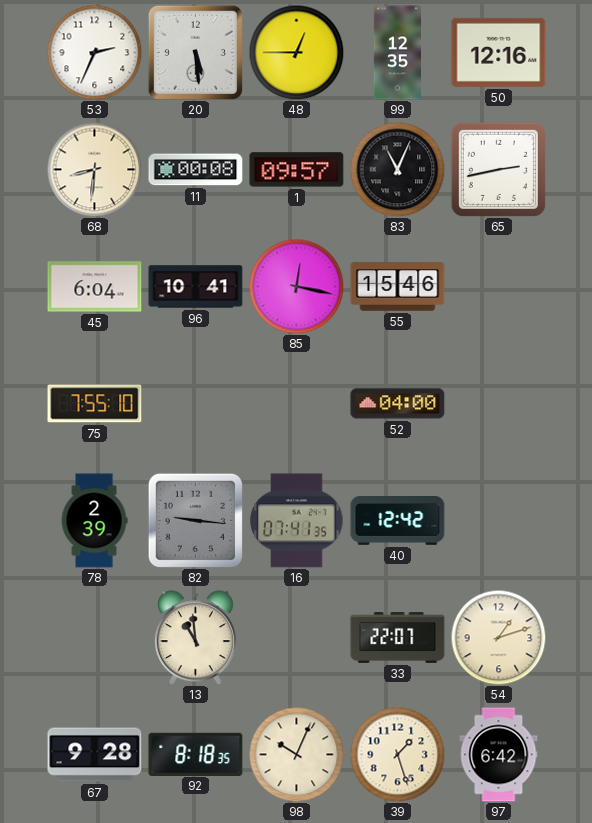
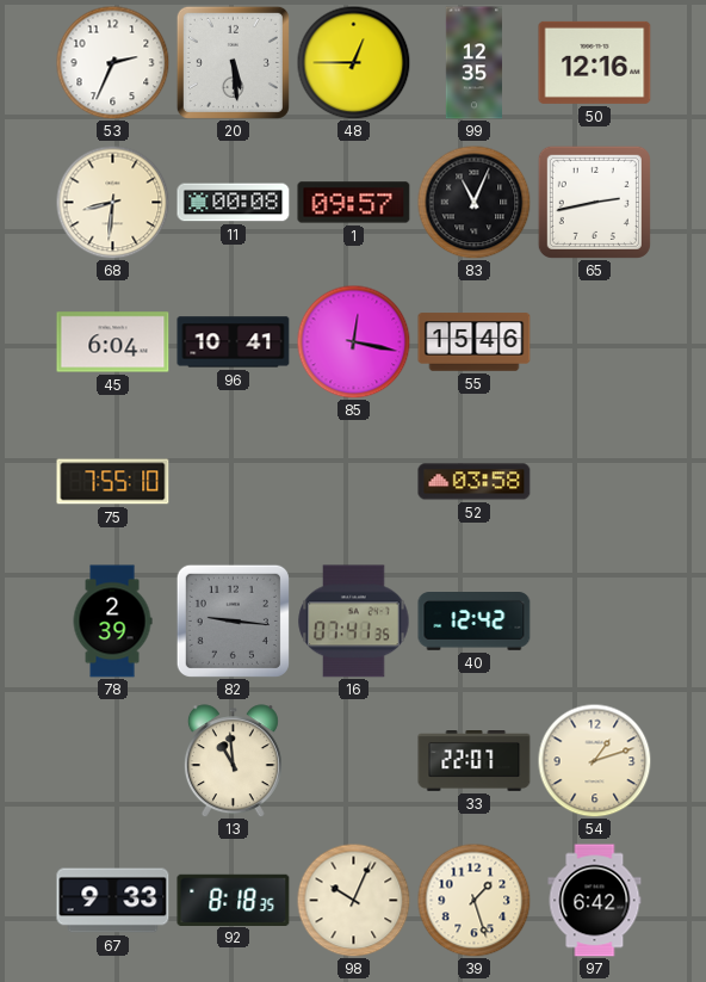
52: 04:00 -> 03:58
67: 9:28 -> 9:33
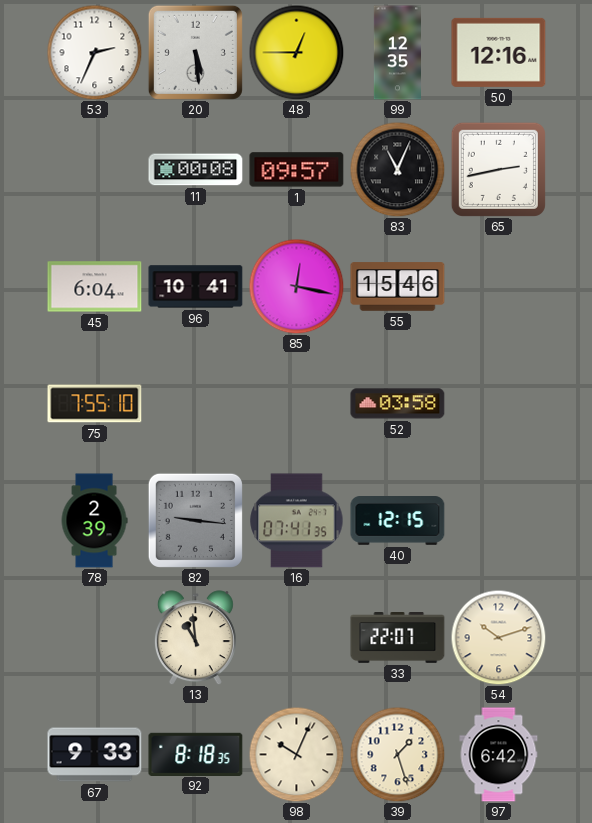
68: 8:31 -> none
40: 12:42 -> 12:15
54: 1:12 -> 10:12
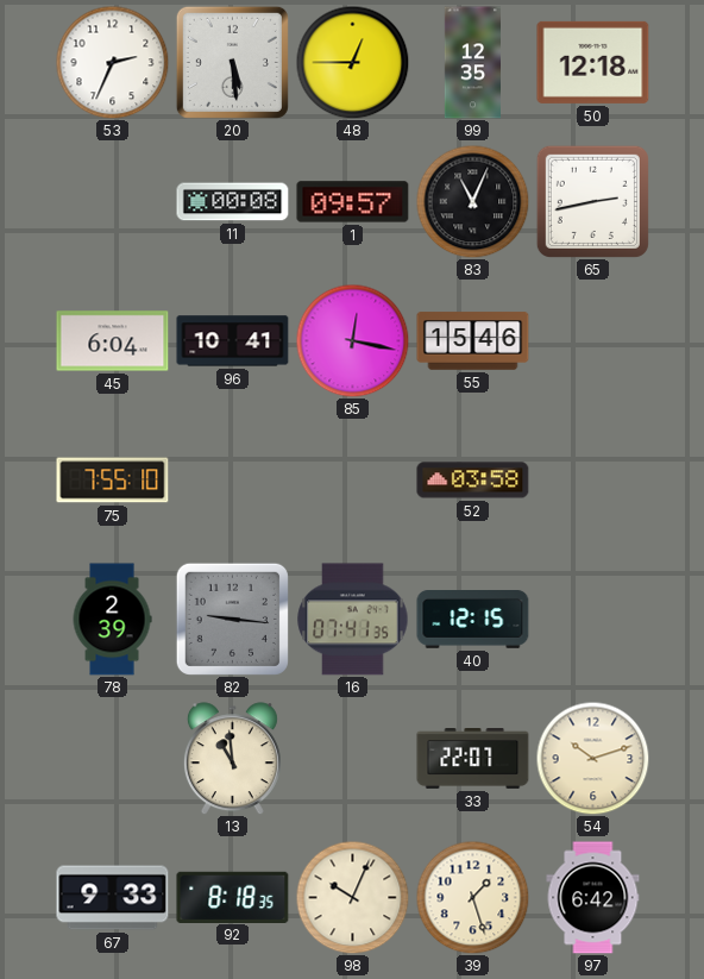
50: 12:16 -> 12:18
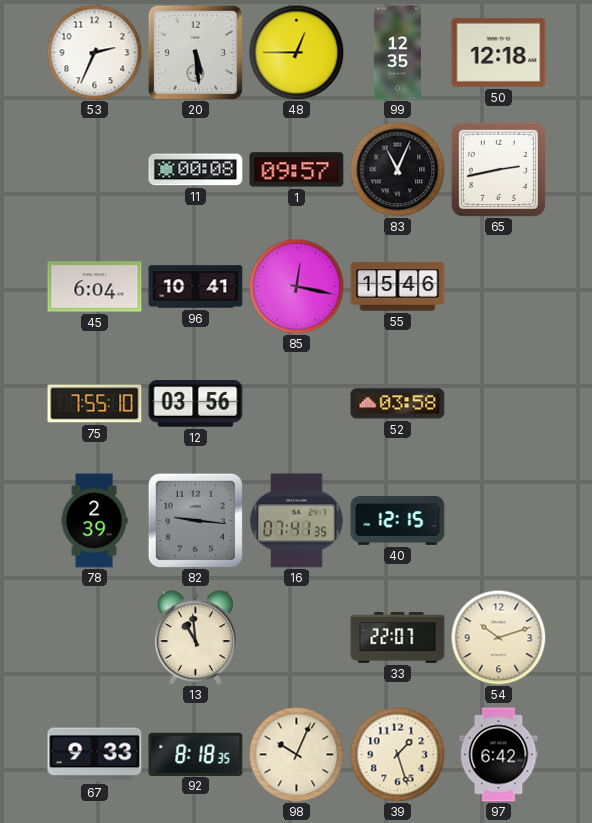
12: none -> 03:56
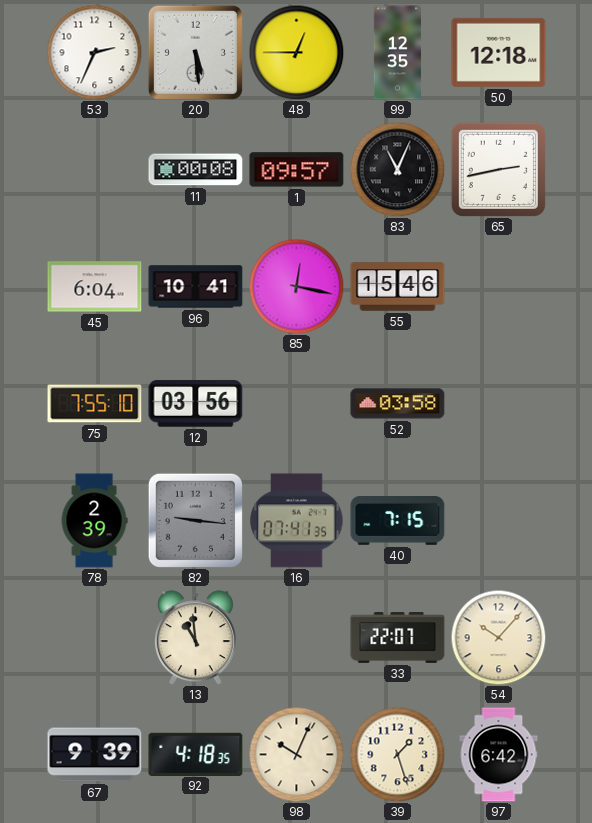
40: 12:15 -> 7:15
54: 10:12 -> 10:07
67: 9:33 -> 9:39
92: 8:18 -> 4:18
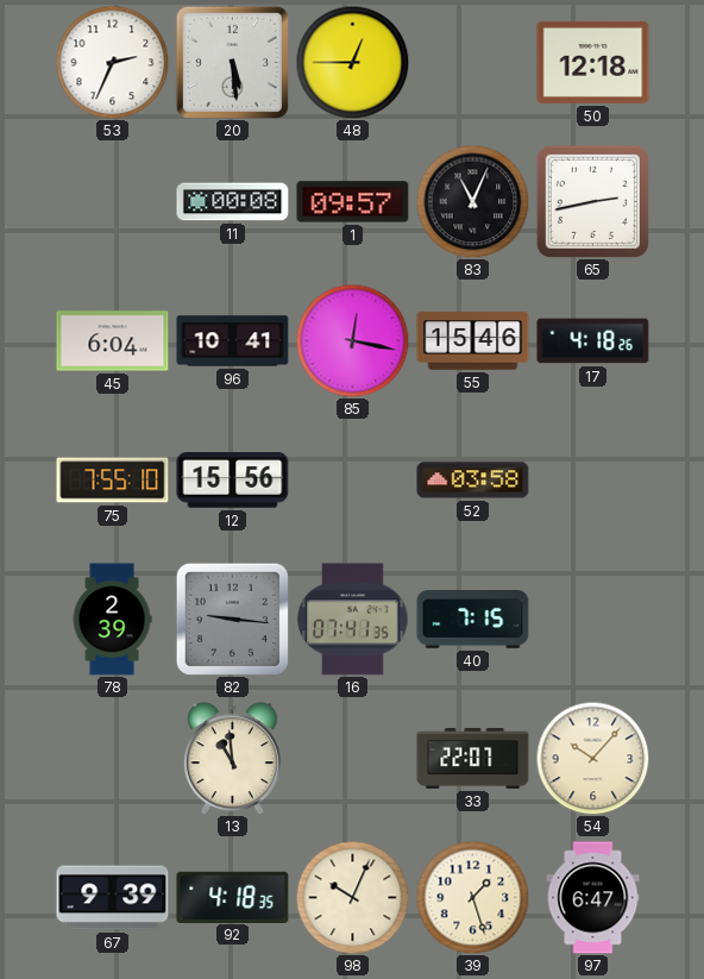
99: 12:35 -> none
17: none -> 4:18
12: 03:56 -> 15:56
97: 6:42 -> 6:47
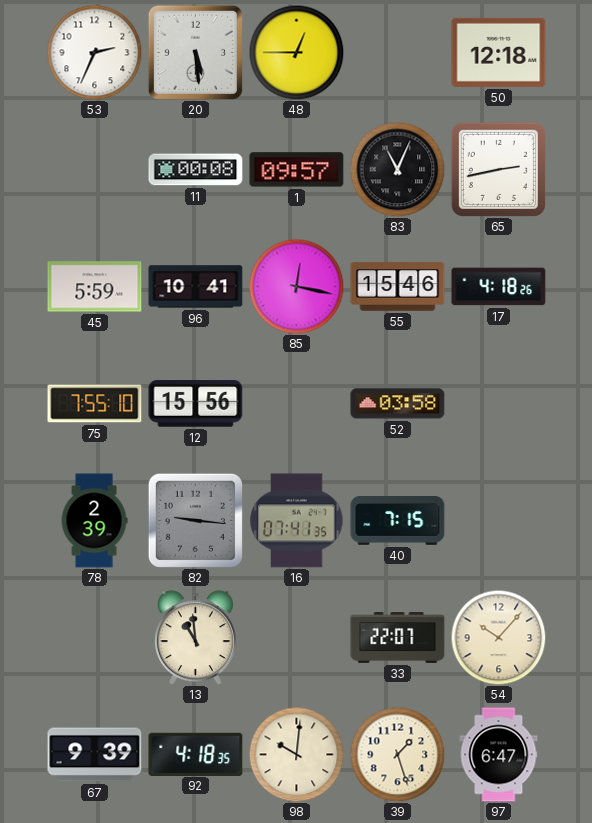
45: 6:04 -> 5:59
98: 10:04 -> 10:01
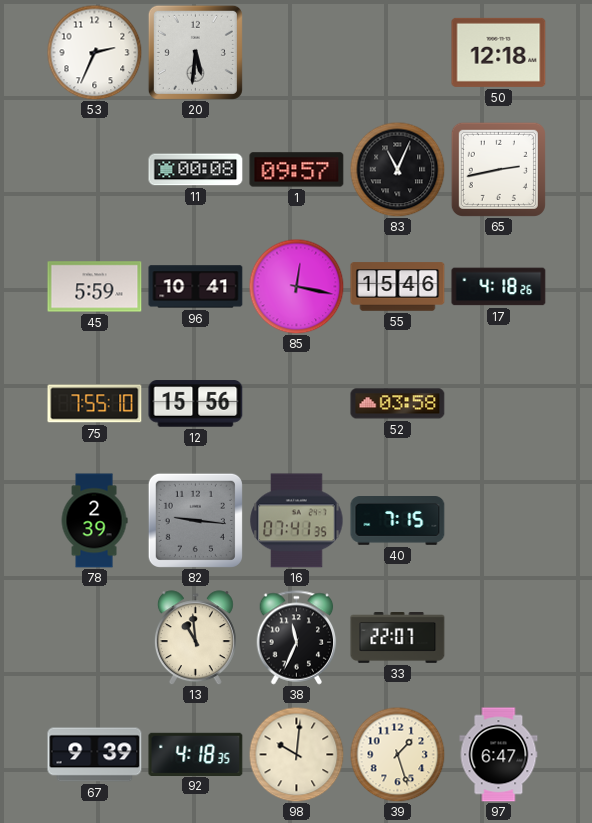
20: 5:29 -> 5:31
48: 12:45 -> none
38: none -> 11:34
54: 10:07 -> none
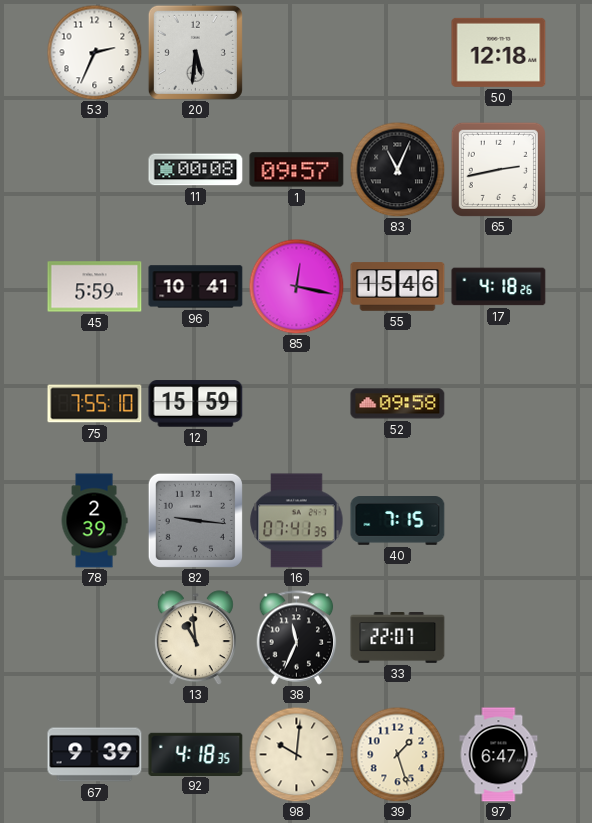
12: 15:56 -> 15:59
52: 03:58 -> 09:58
